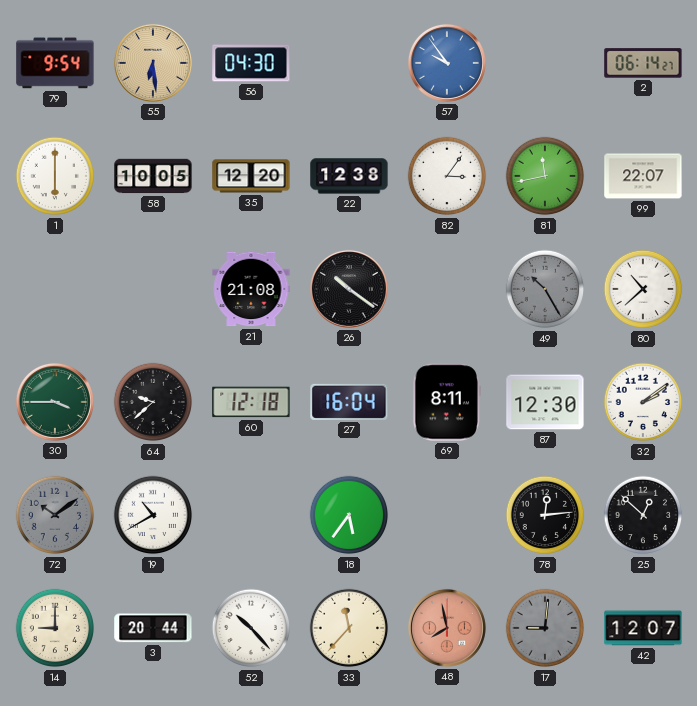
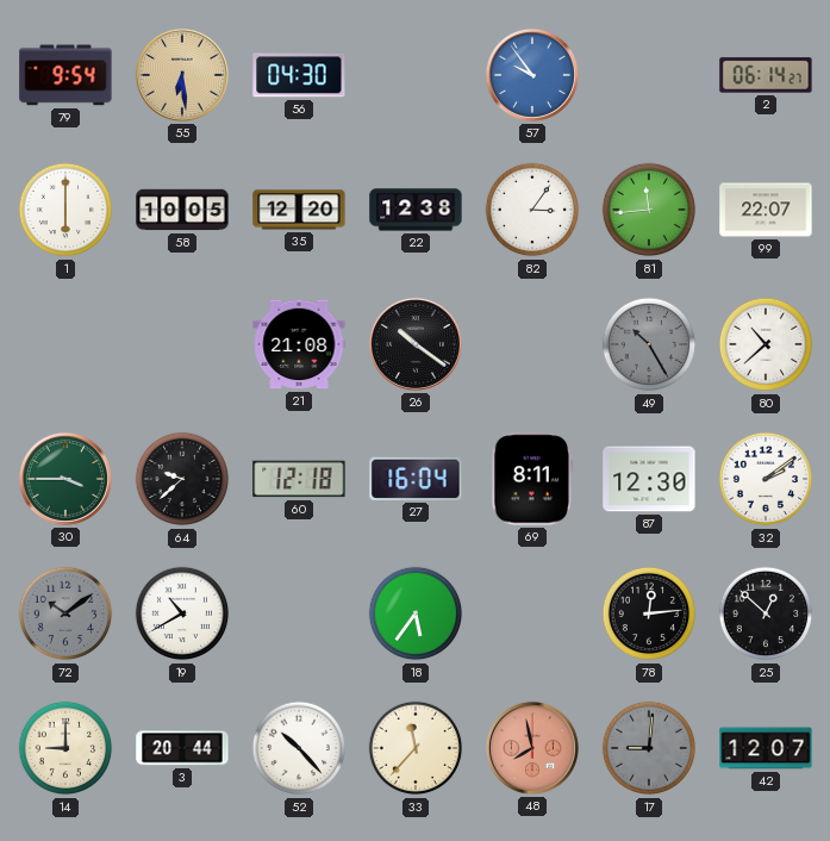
81: 11:43 -> 11:44
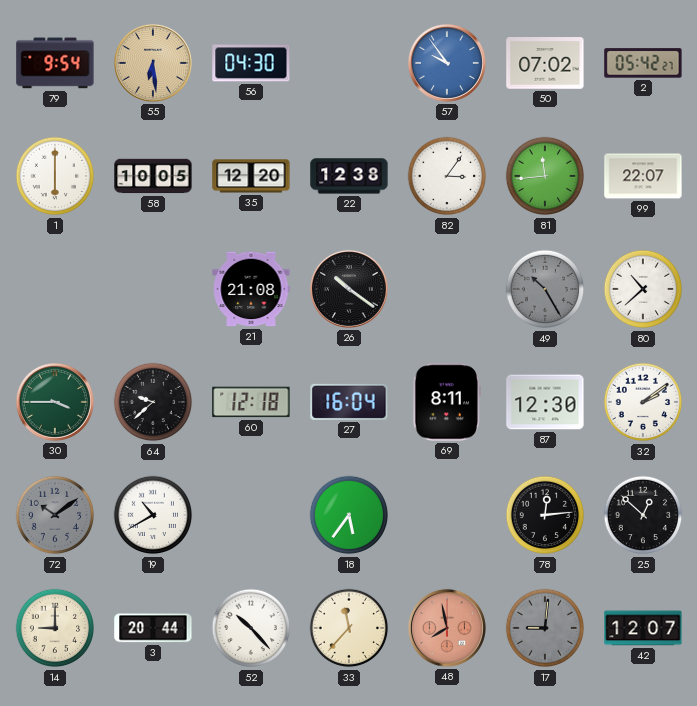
50: none -> 07:02
2: 06:14 -> 05:42
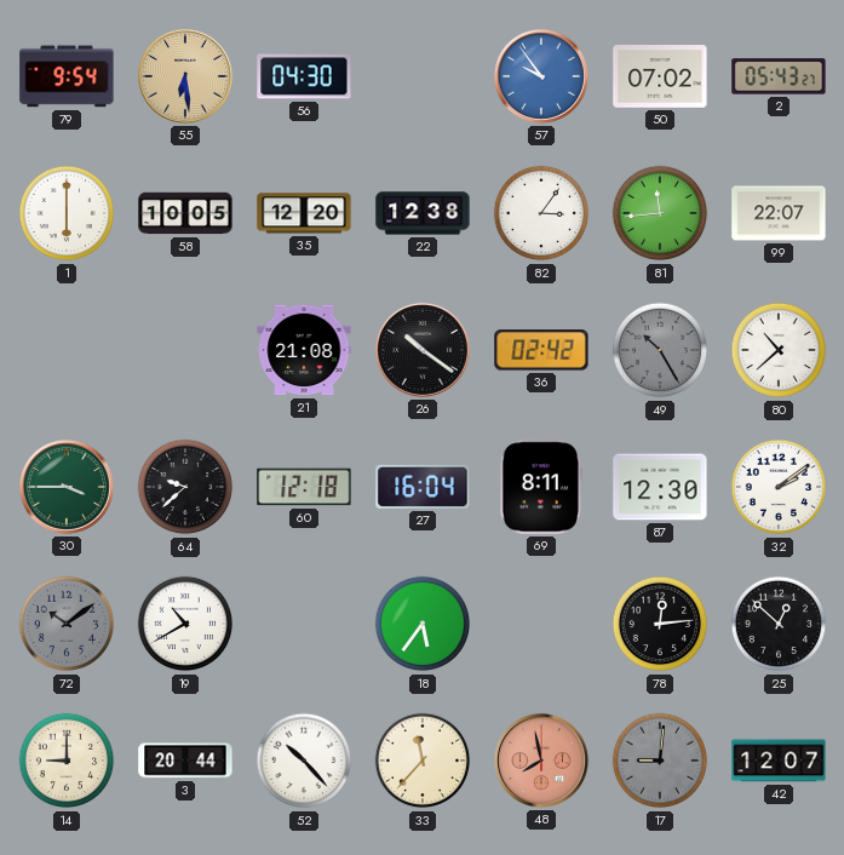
2: 05:42 -> 05:43
36: none -> 02:42
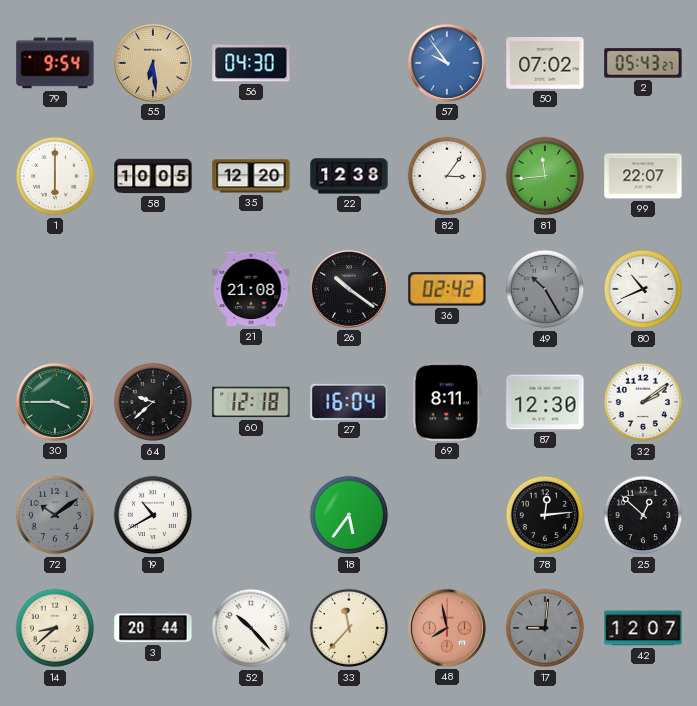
80: 10:38 -> 10:41
14: 9:00 -> 8:38
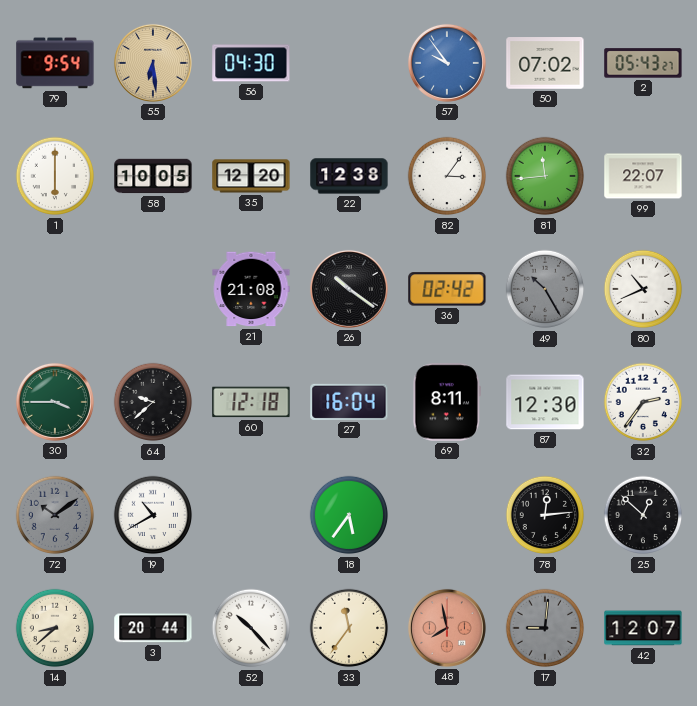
32: 2:09 -> 2:36
33: 11:37 -> 11:36
